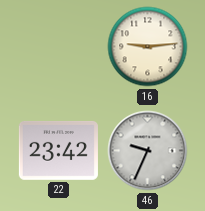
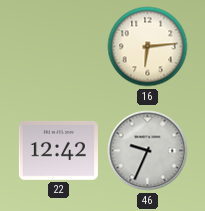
16: 9:14 -> 6:14
22: 23:42 -> 12:42
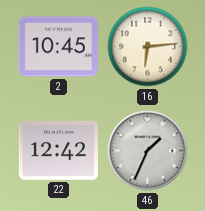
2: none -> 10:45
46: 9:34 -> 1:34
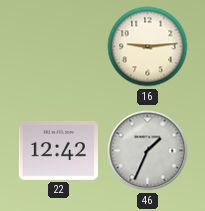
2: 10:45 -> none
16: 6:14 -> 9:14
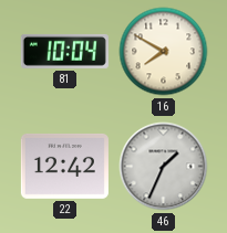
81: none -> 10:04
16: 9:14 -> 7:50
